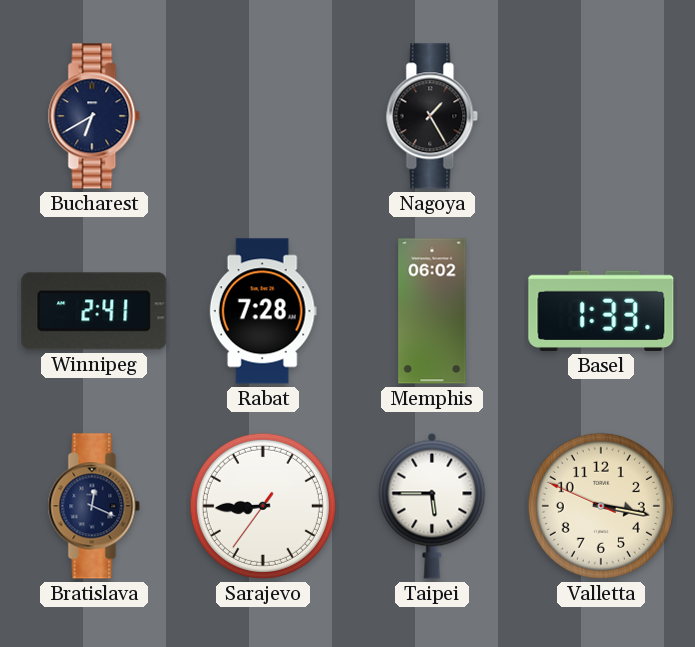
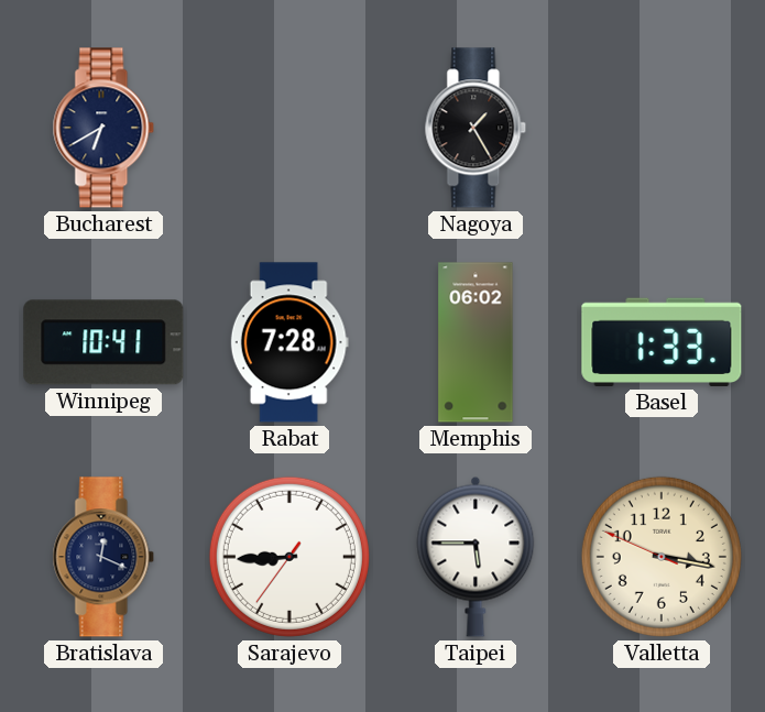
Winnipeg: 2:41 -> 10:41
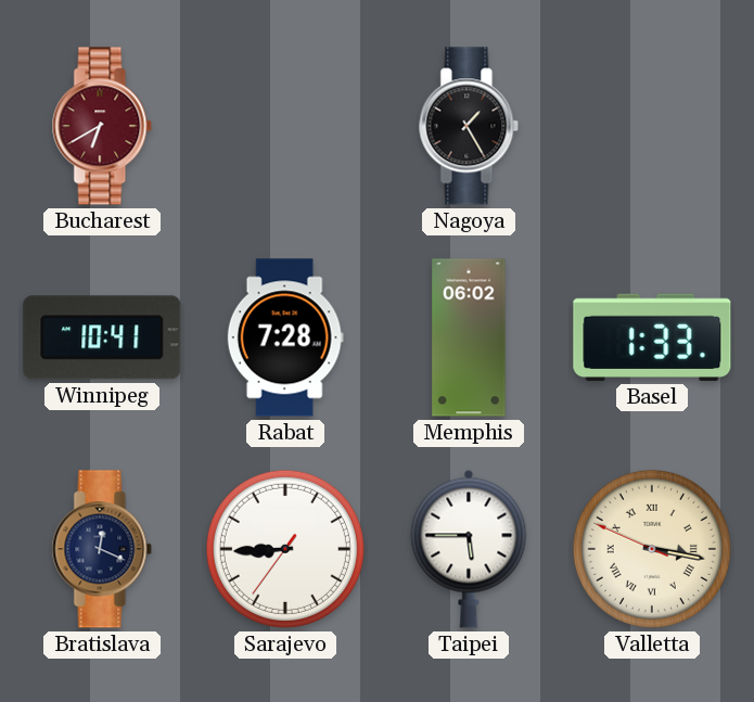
Bucharest dial: navy -> burgundy
Valletta numerals: Arabic -> Roman
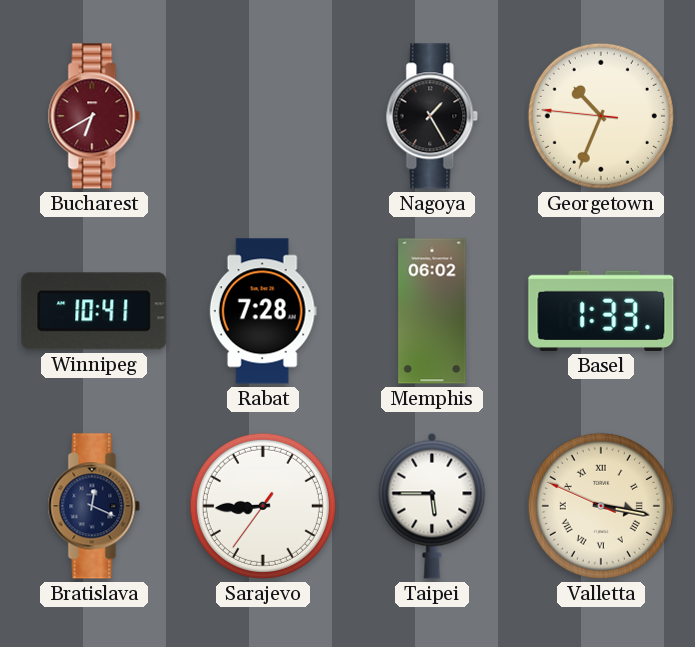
Georgetown: none -> 10:33
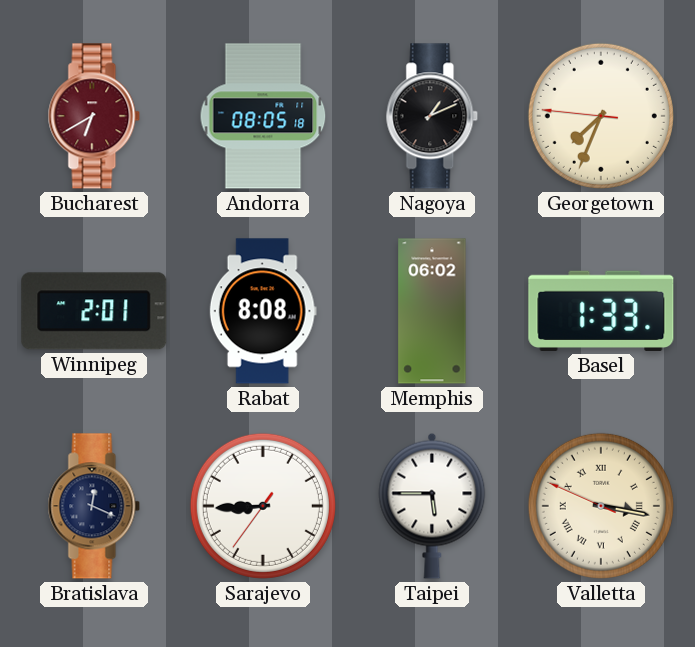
Andorra: none -> 08:05
Nagoya: 1:25 -> 1:11
Georgetown: 10:33 -> 7:33
Winnipeg: 10:41 -> 2:01
Rabat: 7:28 -> 8:08
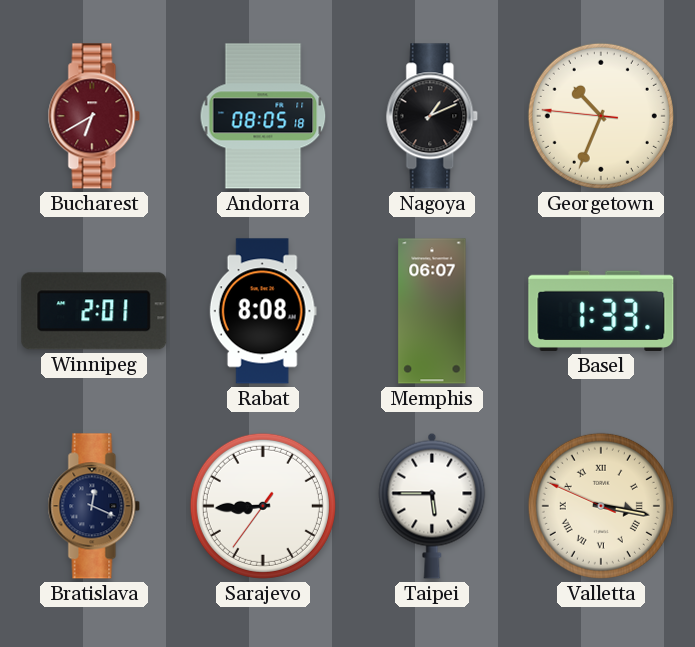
Georgetown: 7:33 -> 10:33
Memphis: 06:02 -> 06:07
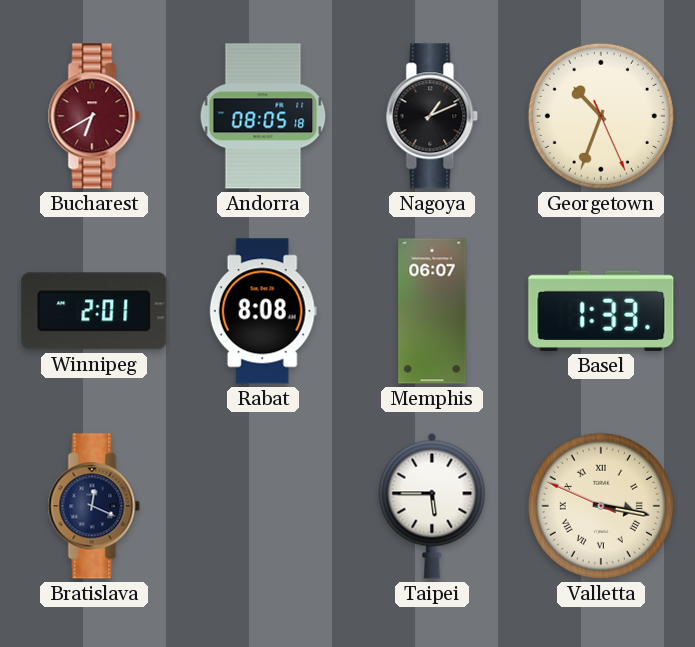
Georgetown: 10:33:46 -> 10:33:26
Sarajevo: 8:44 -> none
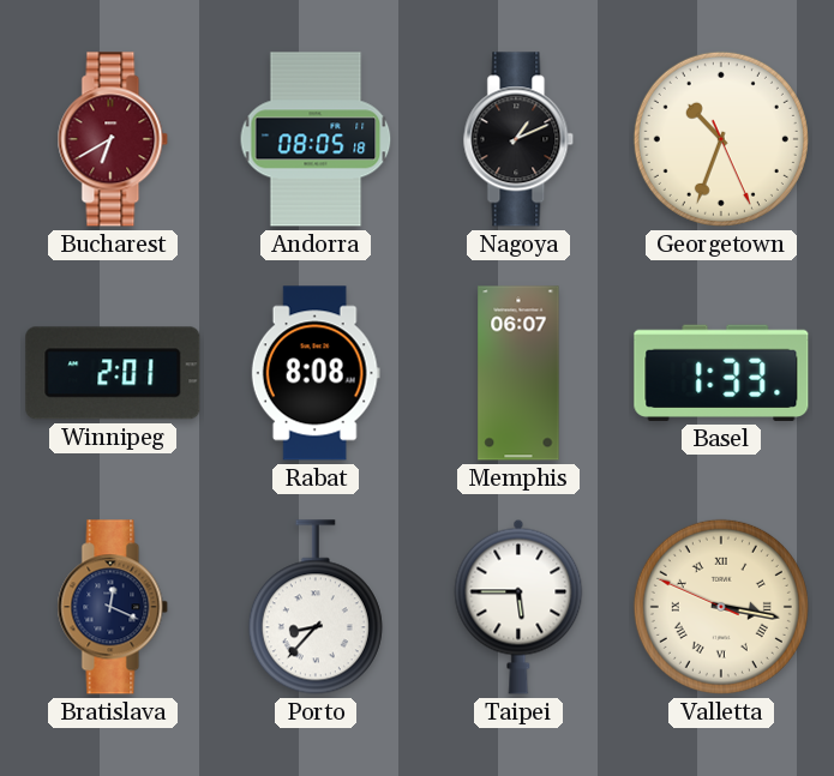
Porto: none -> 8:37
